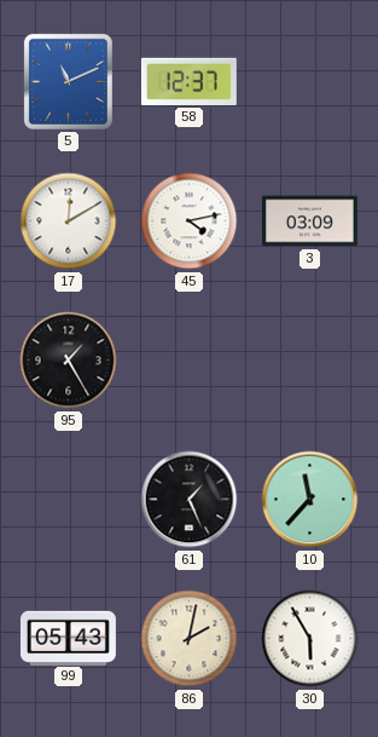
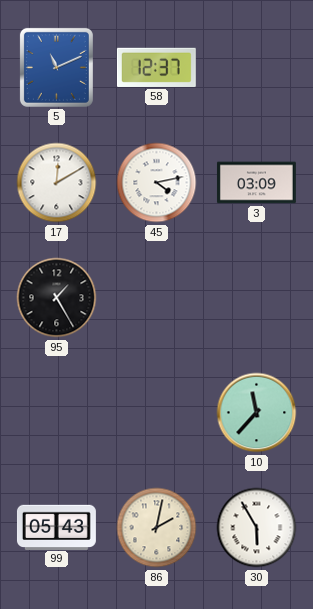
61: 1:26 -> none
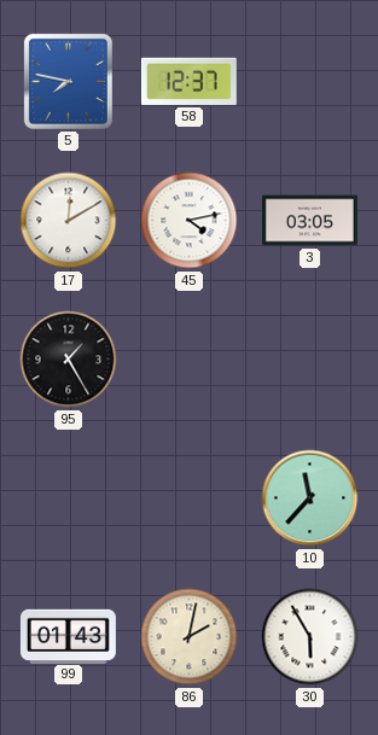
5: 11:11 -> 7:47
3: 03:09 -> 03:05
99: 05:43 -> 01:43
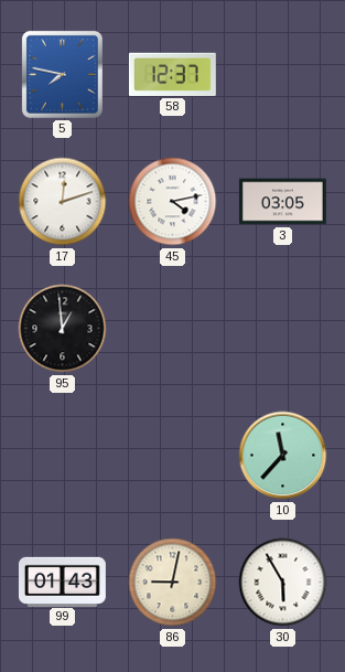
17: 12:10 -> 12:12
95: 1:25 -> 12:59
86: 2:02 -> 9:02
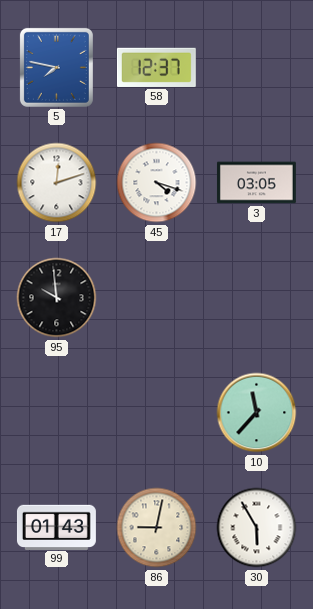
45: 4:13 -> 4:18
95: 12:59 -> 9:59
